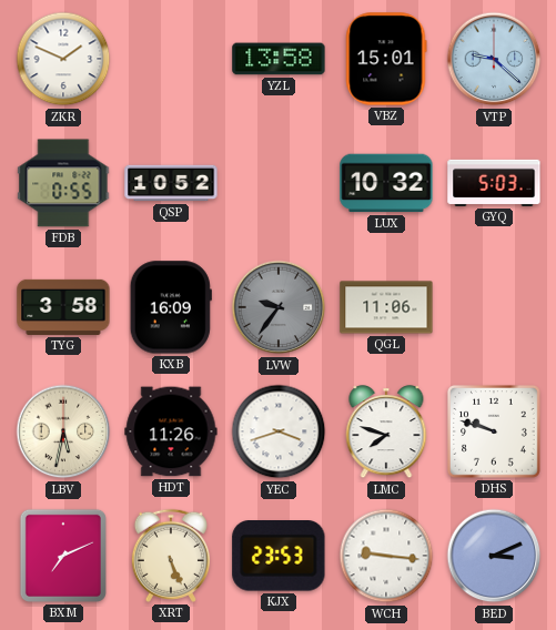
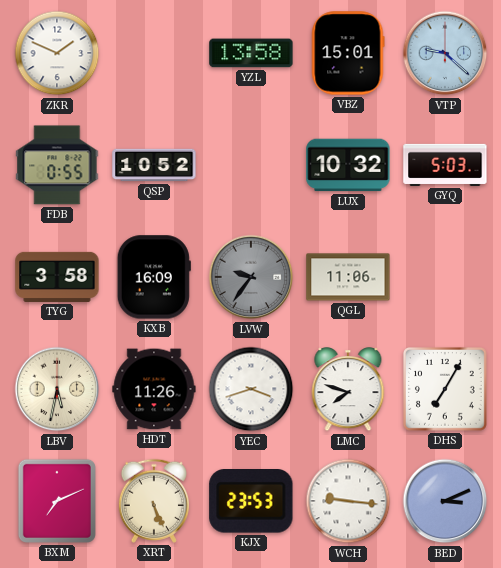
DHS: 9:48 -> 7:05
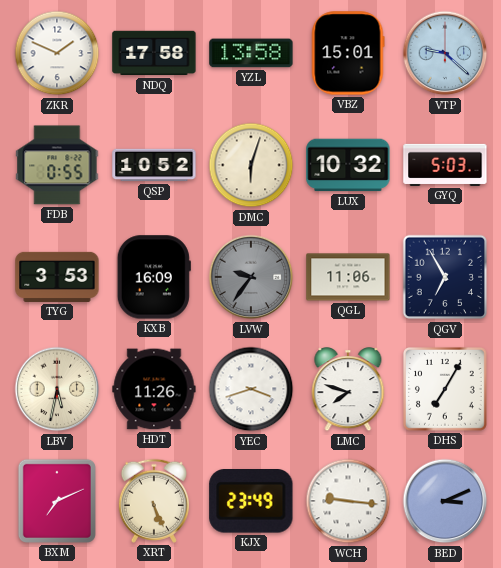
NDQ: none -> 17:58
DMC: none -> 6:03
TYG: 3:58 -> 3:53
QGV: none -> 6:55
KJX: 23:53 -> 23:49
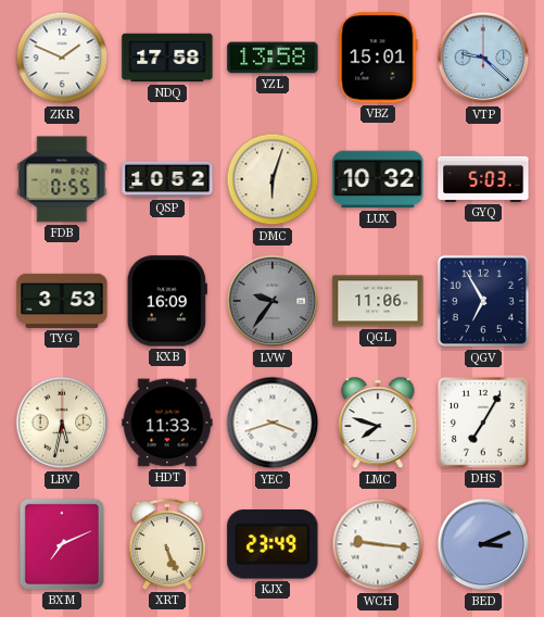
HDT: 11:26 -> 11:33
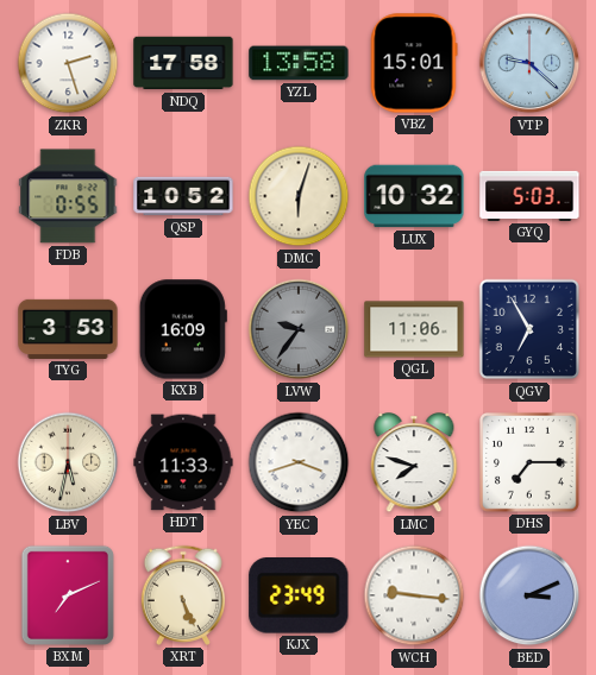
ZKR: 1:49 -> 2:27
DHS: 7:05 -> 7:15
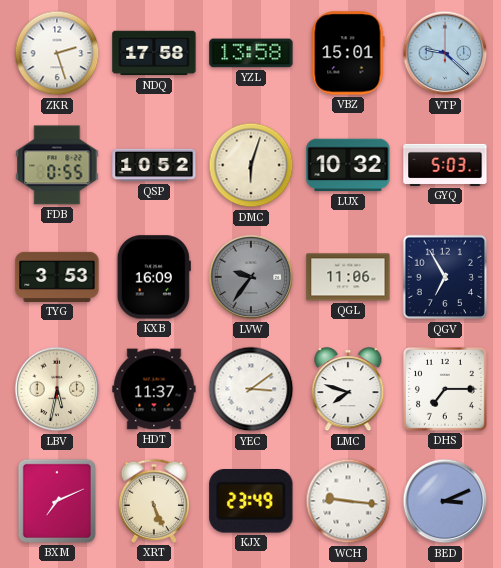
HDT: 11:33 -> 11:37
YEC: 3:42 -> 3:09
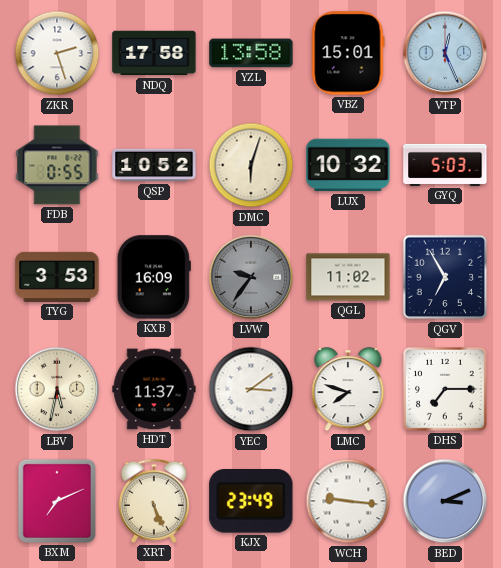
VTP: 9:22 -> 12:26
QGL: 11:06 -> 11:02
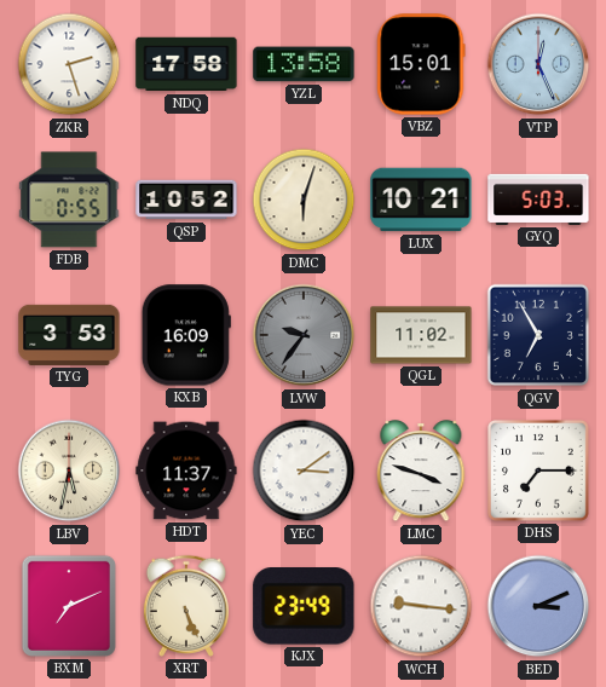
LUX: 10:32 -> 10:21
LMC: 7:48 -> 3:48
